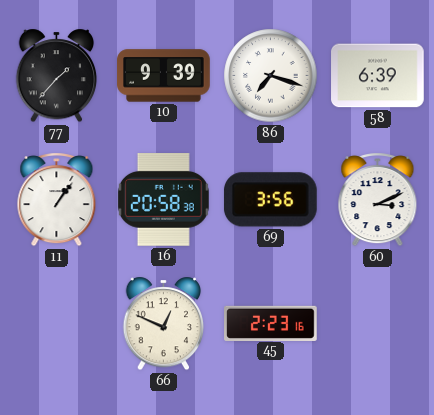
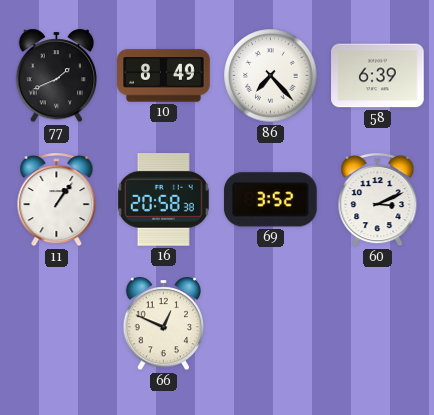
77: 1:37 -> 1:41
10: 9:39 -> 8:49
86: 7:18 -> 7:23
69: 3:56 -> 3:52
45: 2:23 -> none
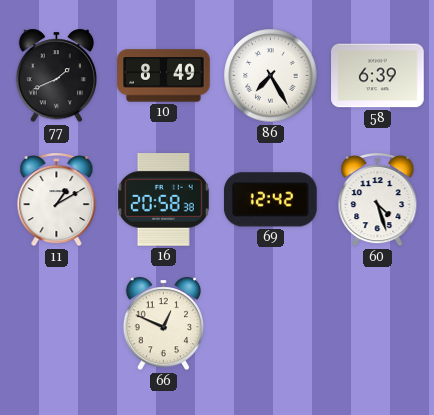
86: 7:23 -> 7:25
11: 1:06 -> 1:10
69: 3:52 -> 12:42
60: 3:11 -> 4:27
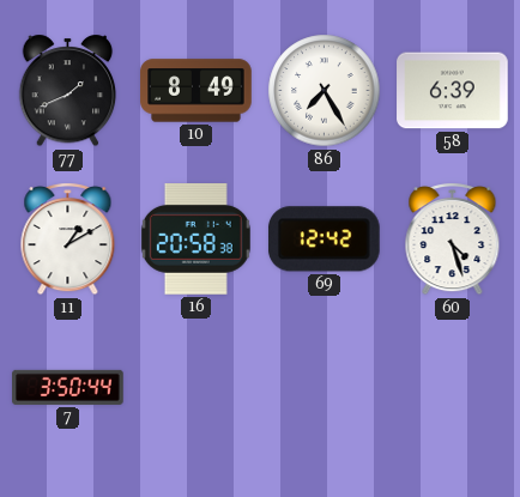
7: none -> 3:50
66: 12:49 -> none
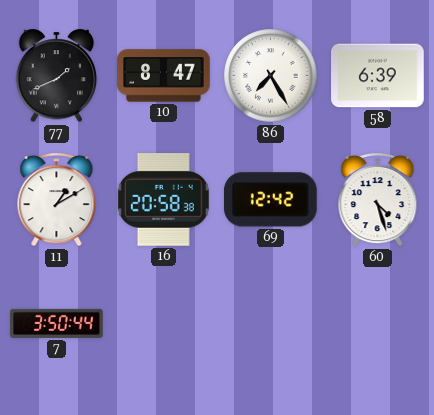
10: 8:49 -> 8:47
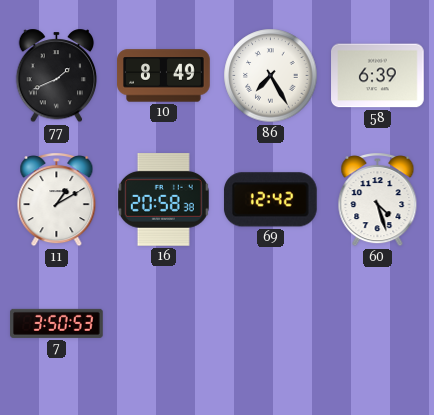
10: 8:47 -> 8:49
7: 3:50:44 -> 3:50:53
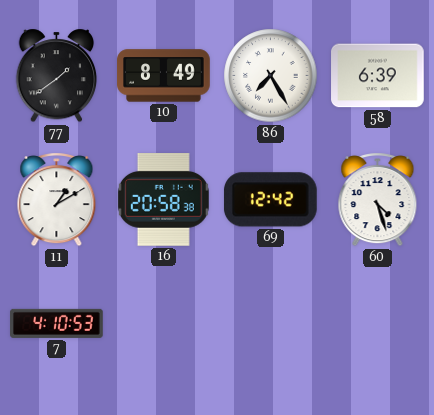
77: 1:41 -> 1:39
7: 3:50 -> 4:10
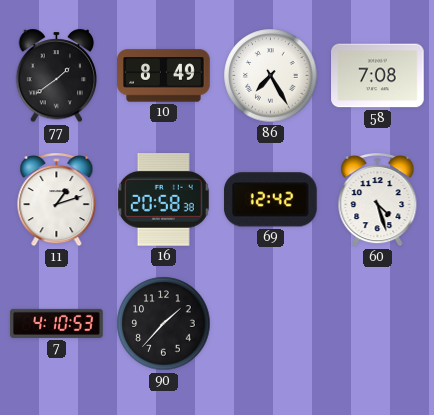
58: 6:39 -> 7:08
11: 1:10 -> 1:12
90: none -> 1:37
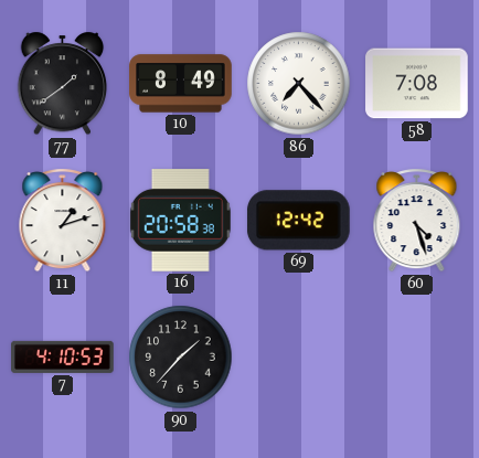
86: 7:25 -> 7:23
